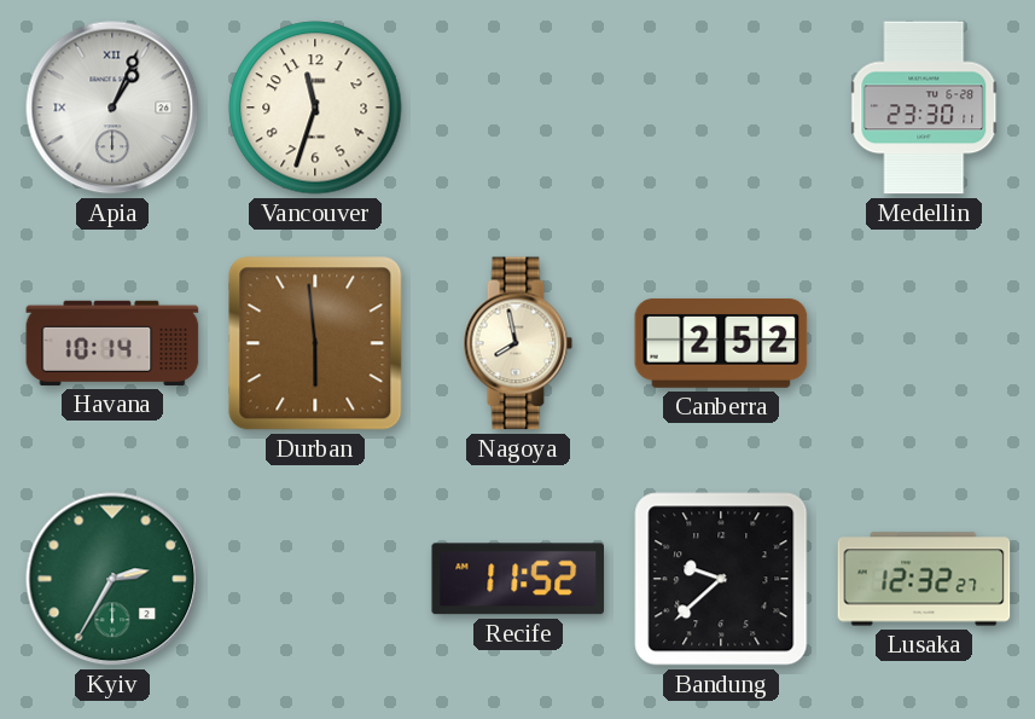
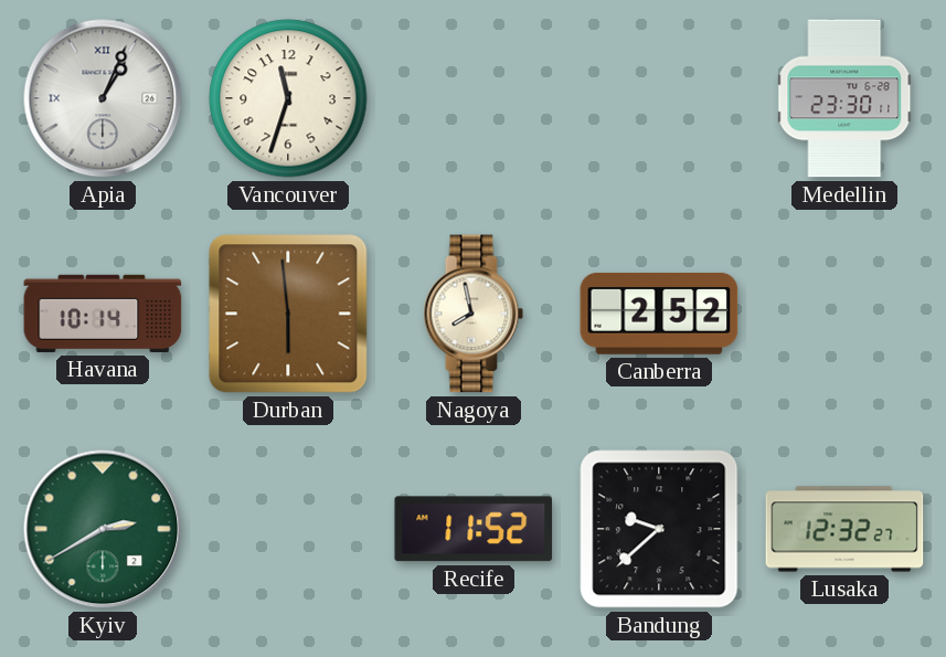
Kyiv: 2:35 -> 2:40
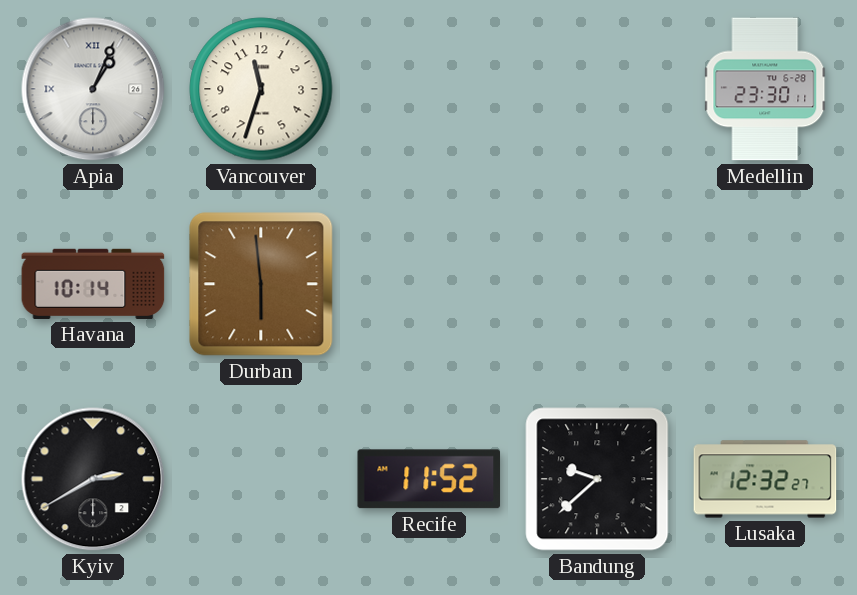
Nagoya: 7:58 -> none
Canberra: 2:52 -> none
Kyiv dial: green -> black
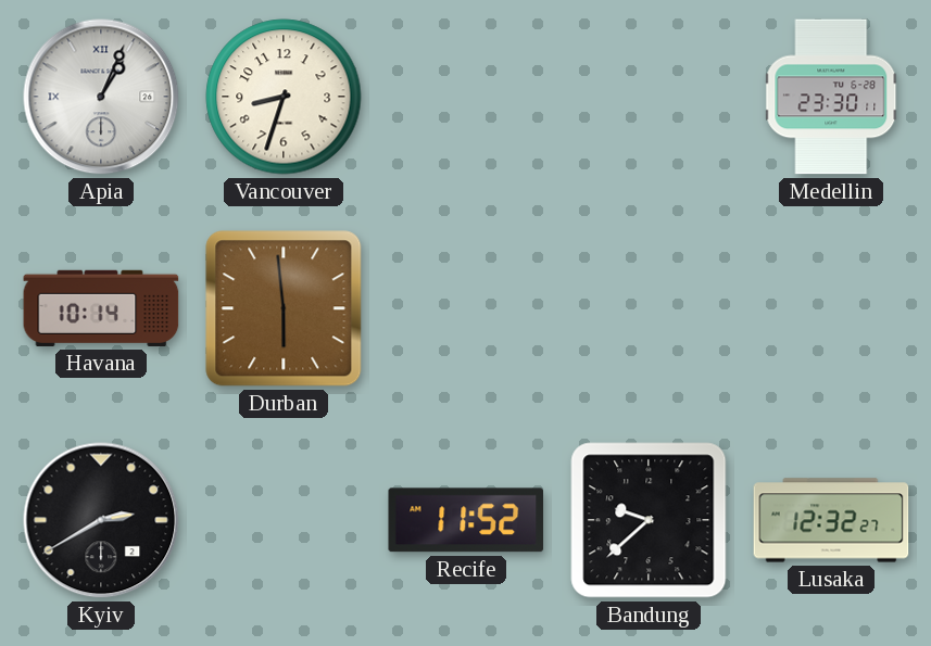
Vancouver: 11:33 -> 8:33
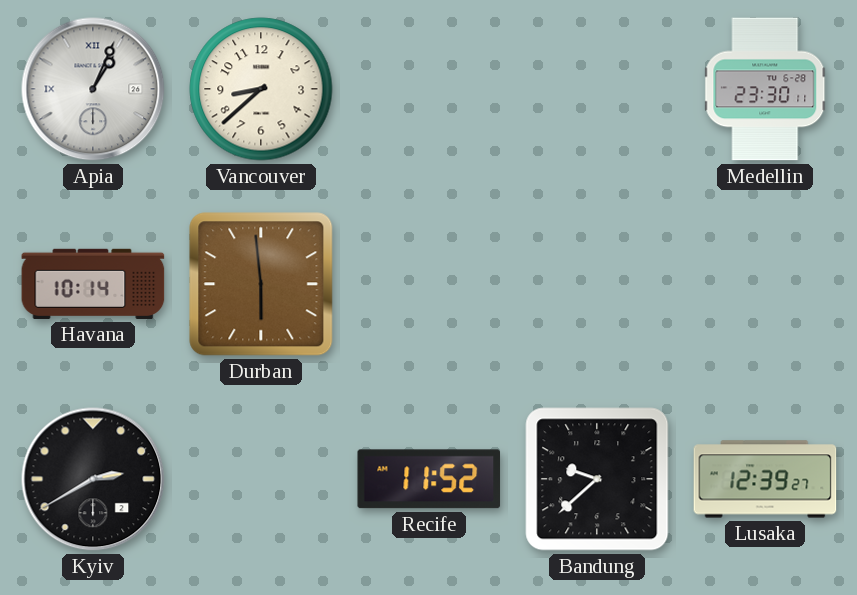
Vancouver: 8:33 -> 8:38
Lusaka: 12:32 -> 12:39
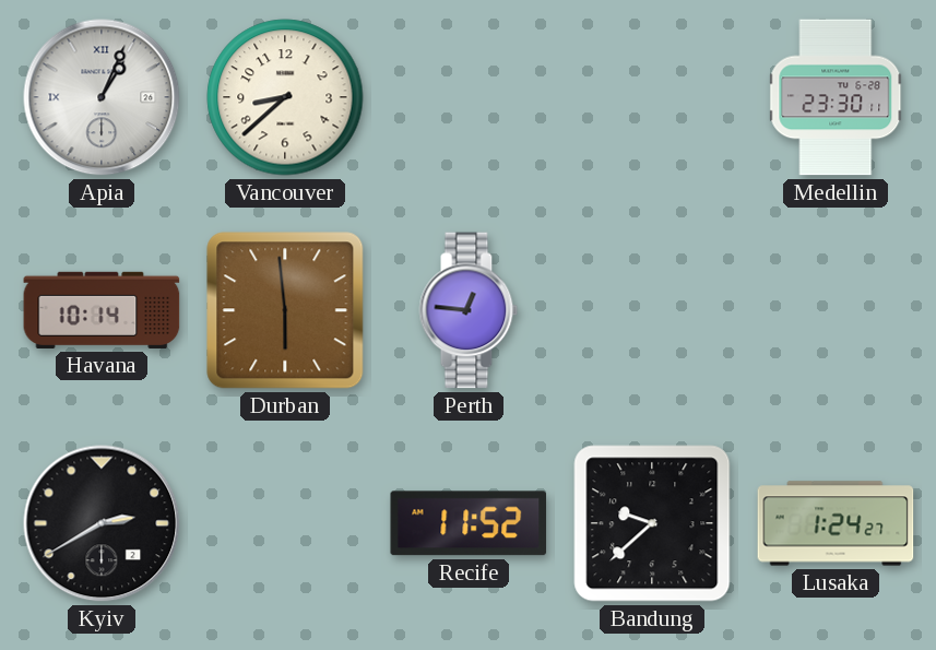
Perth: none -> 12:46
Lusaka: 12:39 -> 1:24
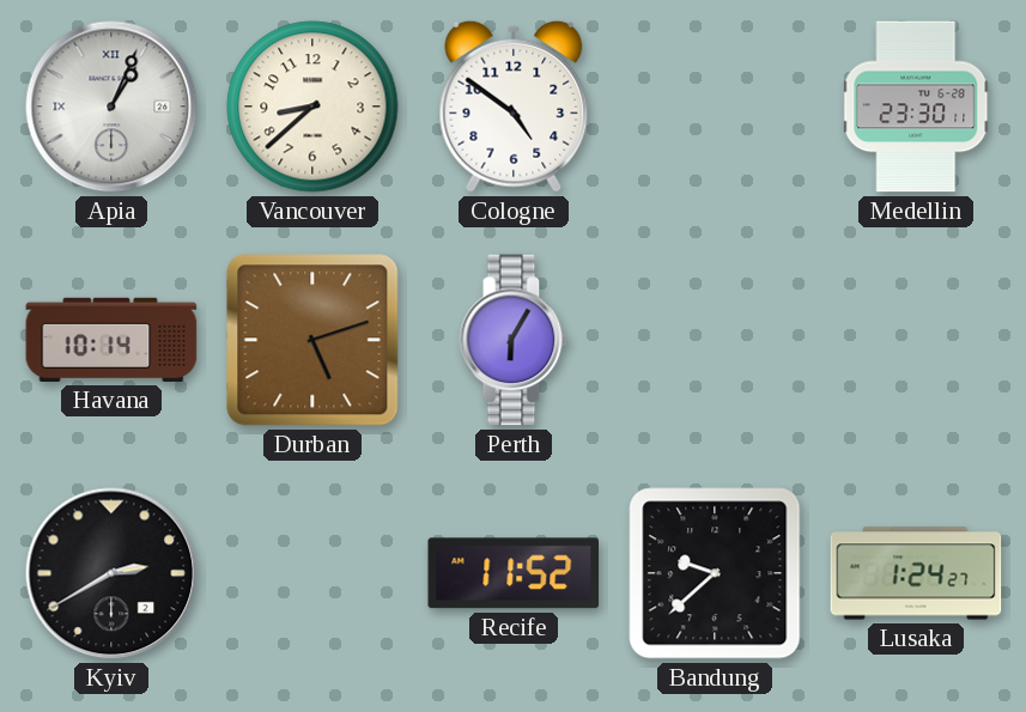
Cologne: none -> 4:51
Durban: 5:59 -> 5:12
Perth: 12:46 -> 6:05
